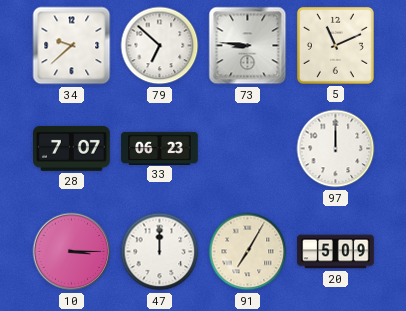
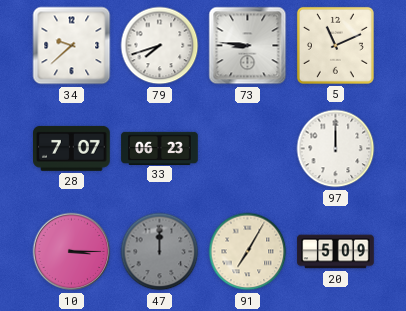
79: 6:52 -> 7:42
47 dial: white -> grey
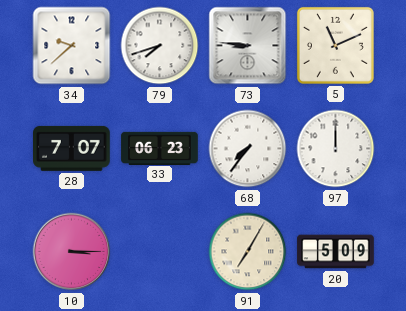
68: none -> 7:36
47: 12:00 -> none
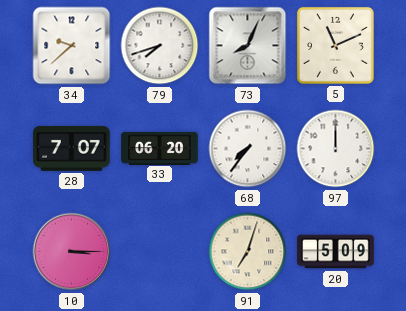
73: 8:46 -> 8:04
33: 06:23 -> 06:20
91: 7:05 -> 7:03
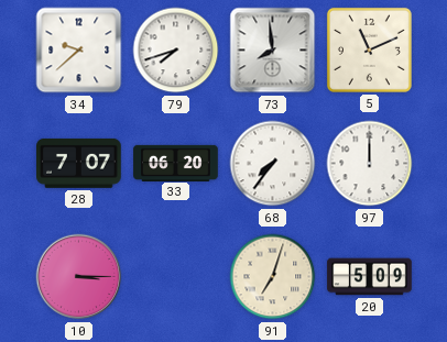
73: 8:04 -> 7:59
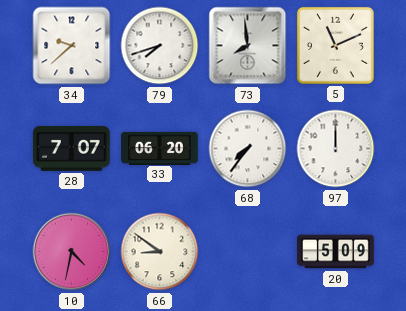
10: 3:15 -> 4:32
66: none -> 8:51
91: 7:03 -> none
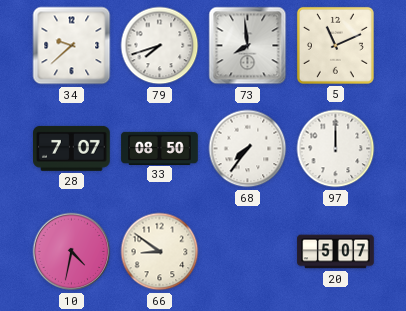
33: 06:20 -> 08:50
20: 5:09 -> 5:07
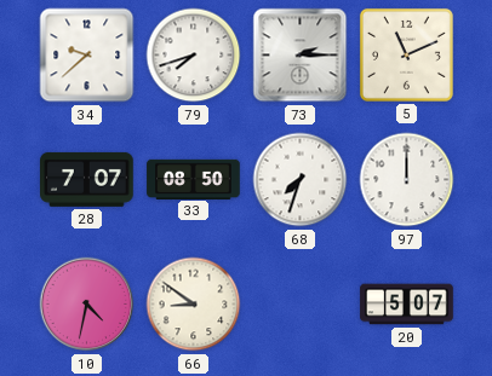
73: 7:59 -> 2:15
68: 7:36 -> 7:33
